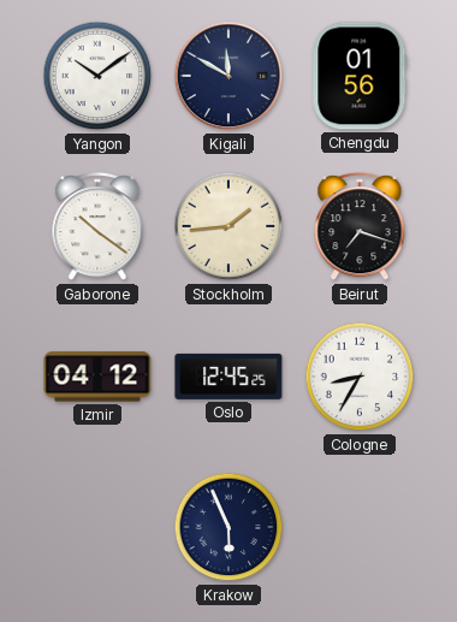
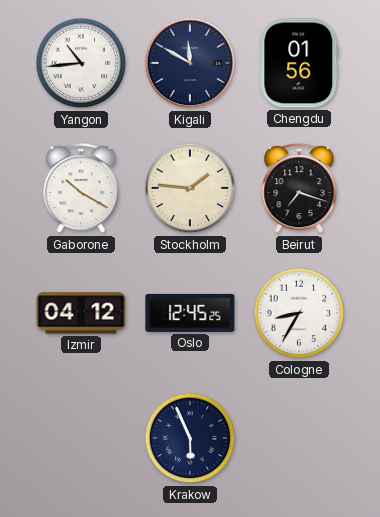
Yangon: 10:09 -> 10:44
Gaborone: 10:21 -> 10:20
Stockholm: 1:44 -> 1:46
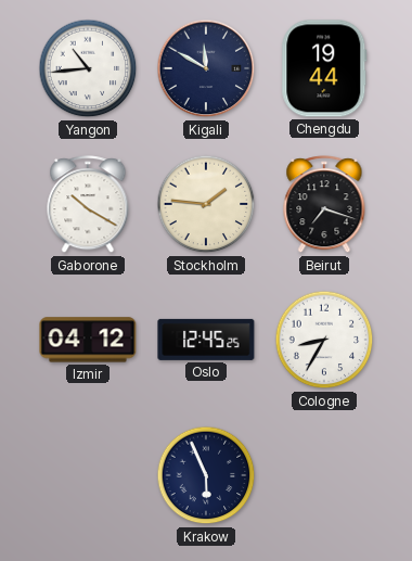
Chengdu: 01:56 -> 19:44
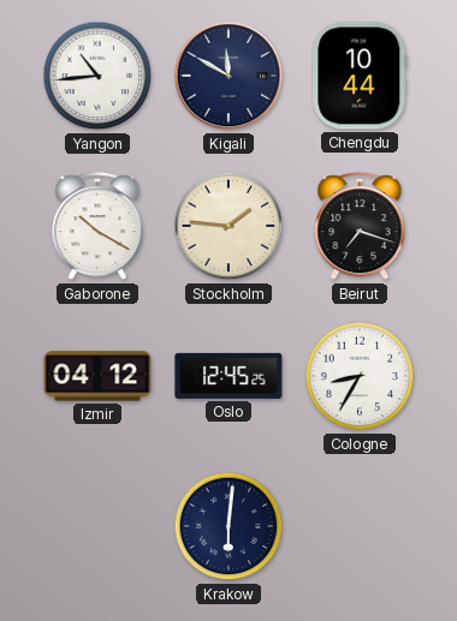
Chengdu: 19:44 -> 10:44
Krakow: 5:56 -> 6:01
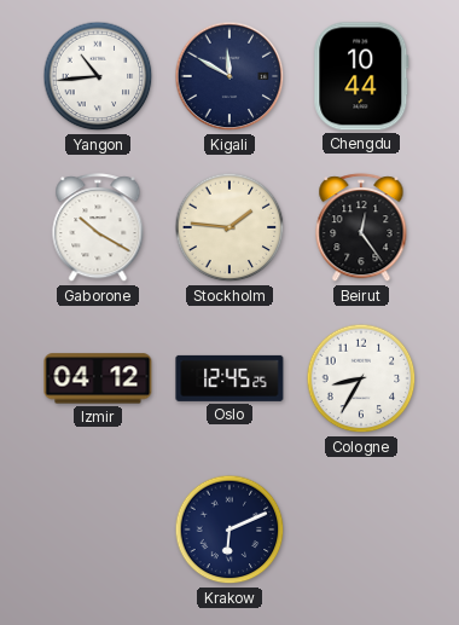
Beirut: 7:18 -> 12:24
Krakow: 6:01 -> 6:11
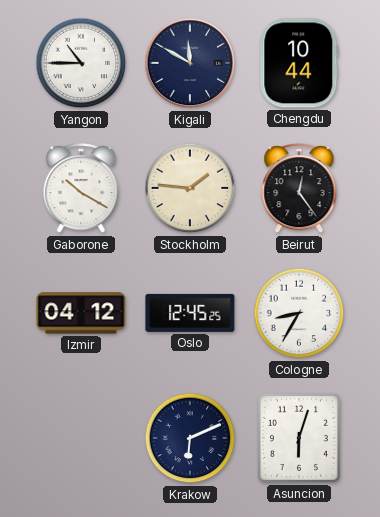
Yangon: 10:44 -> 10:45
Asuncion: none -> 6:03
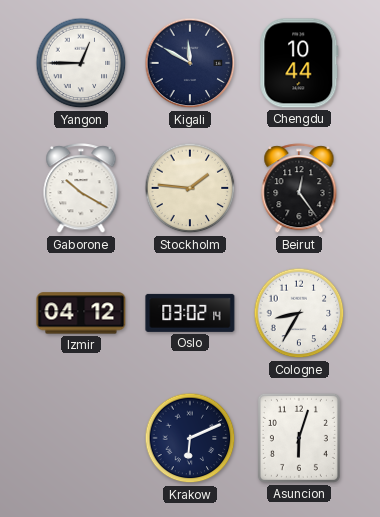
Yangon: 10:45 -> 12:45
Oslo: 12:45 -> 03:02
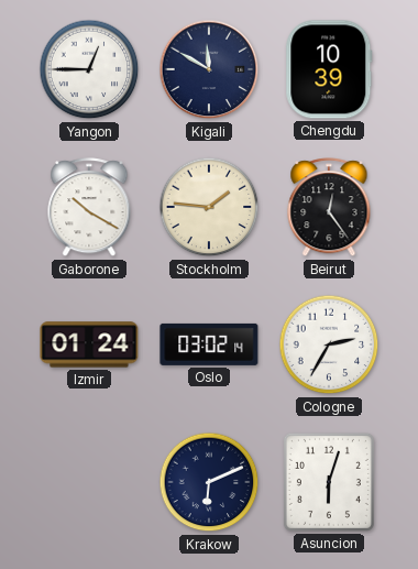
Chengdu: 10:44 -> 10:39
Izmir: 04:12 -> 01:24
Cologne: 8:35 -> 2:35
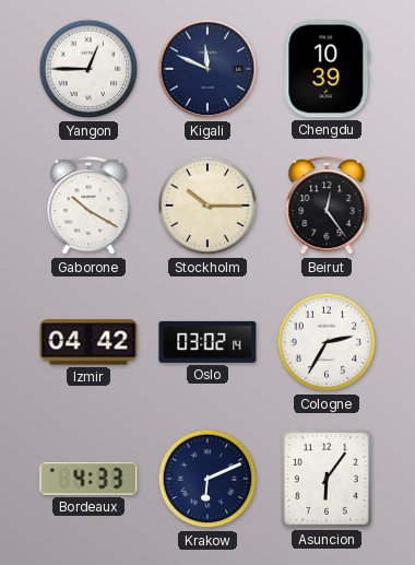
Kigali: 11:50 -> 11:49
Stockholm: 1:46 -> 10:15
Izmir: 01:24 -> 04:42
Bordeaux: none -> 4:33
Asuncion: 6:03 -> 6:06
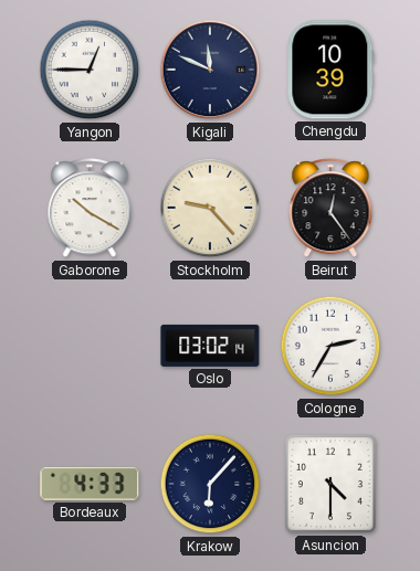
Stockholm: 10:15 -> 9:23
Izmir: 04:42 -> none
Krakow: 6:11 -> 6:07
Asuncion: 6:06 -> 4:30
